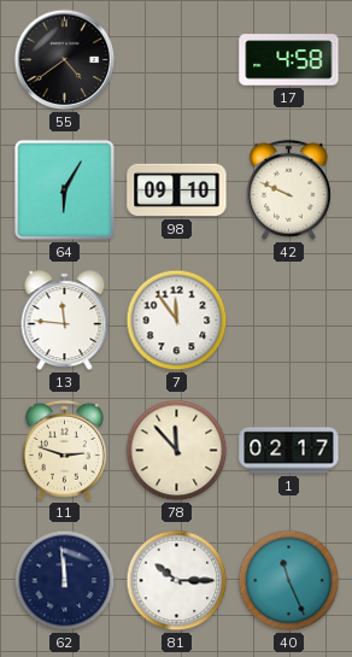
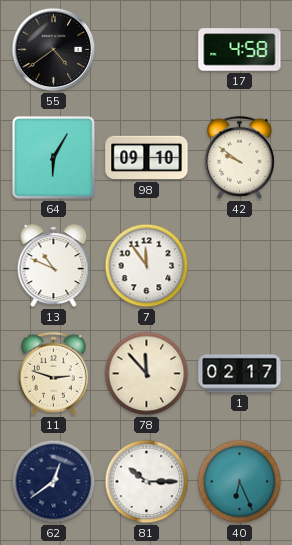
42: 9:49 -> 9:51
13: 11:46 -> 10:49
62: 11:59 -> 12:39
40: 11:26 -> 6:26
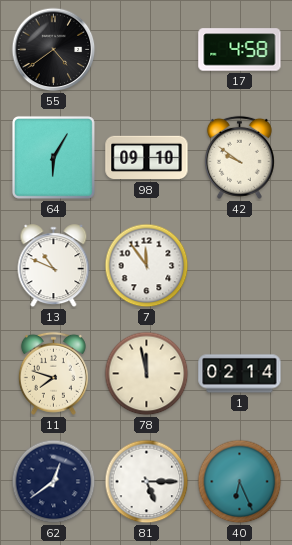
11: 2:48 -> 7:48
78: 11:53 -> 11:58
1: 02:17 -> 02:14
81: 10:15 -> 5:15
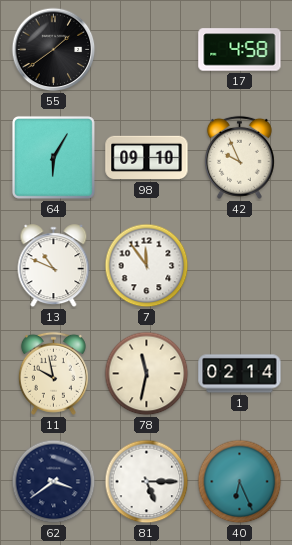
55: 4:39 -> 1:39
42: 9:51 -> 9:56
11: 7:48 -> 9:58
78: 11:58 -> 11:32
62: 12:39 -> 3:39
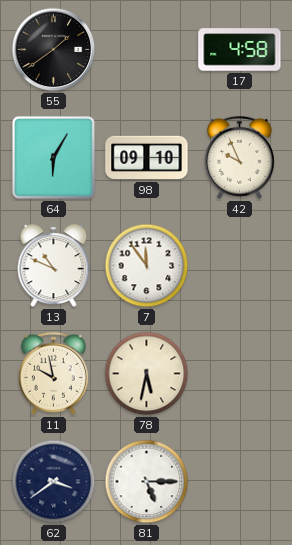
78: 11:32 -> 5:32
1: 02:14 -> none
40: 6:26 -> none
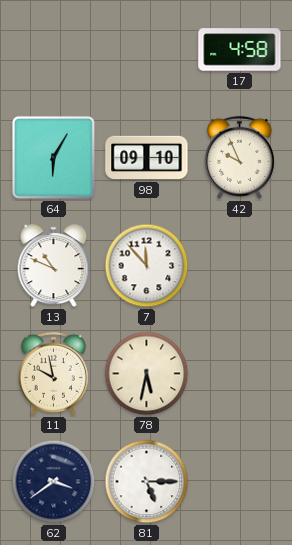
55: 1:39 -> none
7: 11:54 -> 11:53
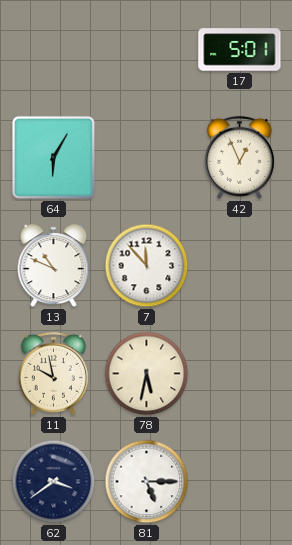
17: 4:58 -> 5:01
98: 09:10 -> none
42: 9:56 -> 12:56
